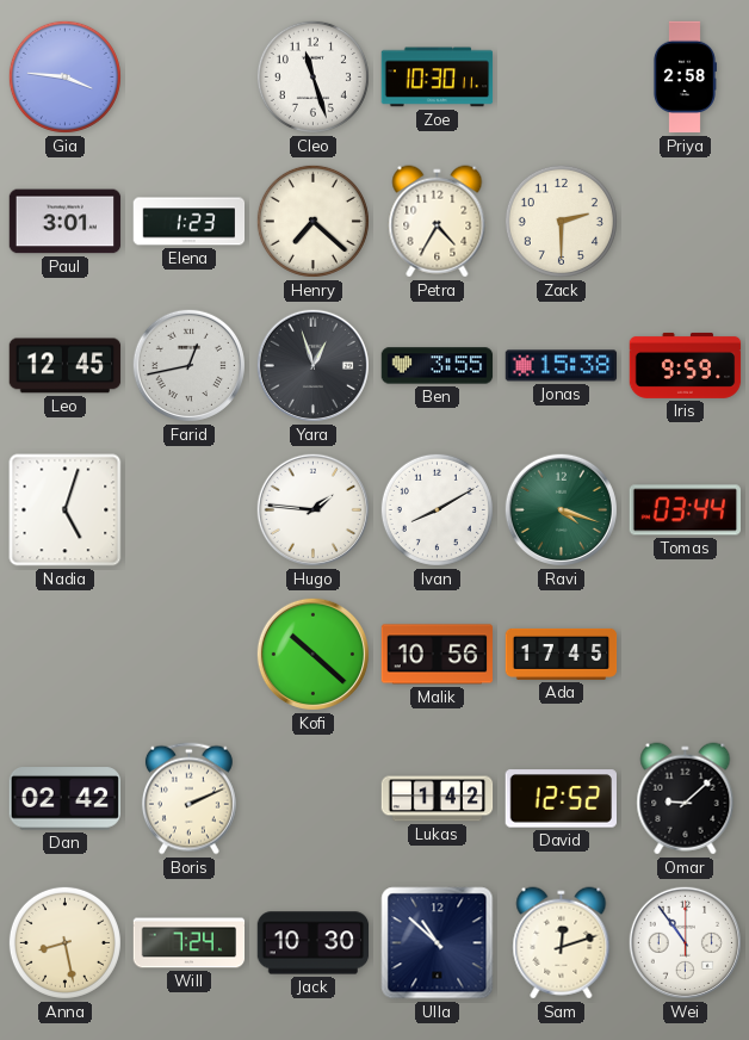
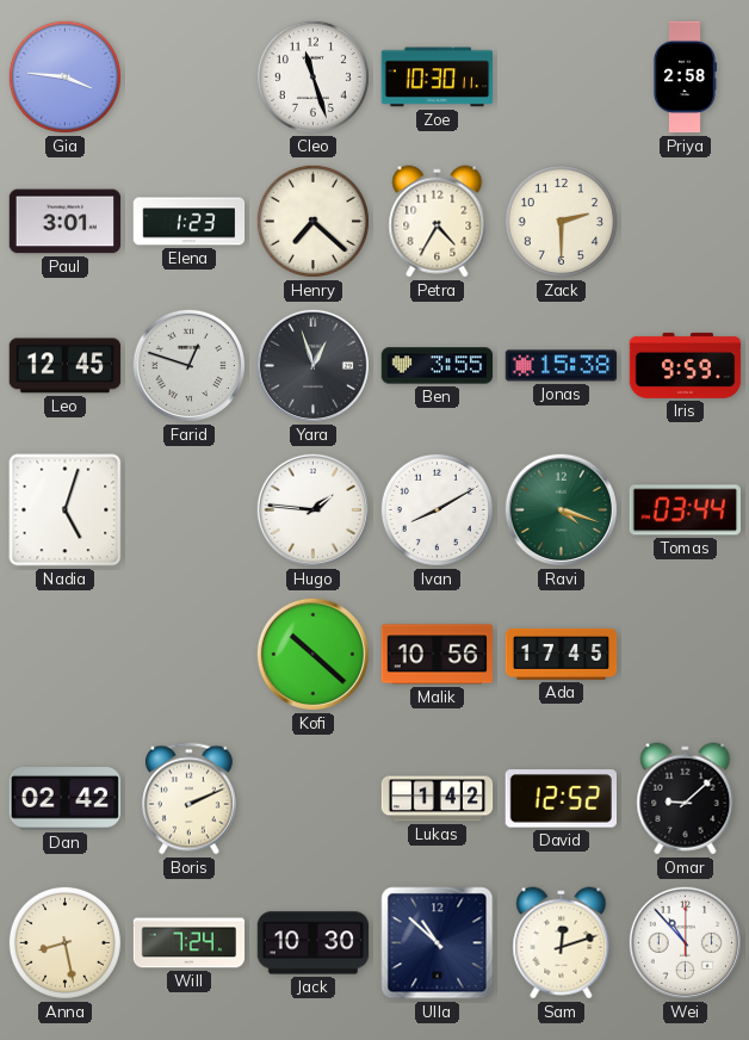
Farid: 12:43 -> 12:48
Wei: 10:54 -> 10:53
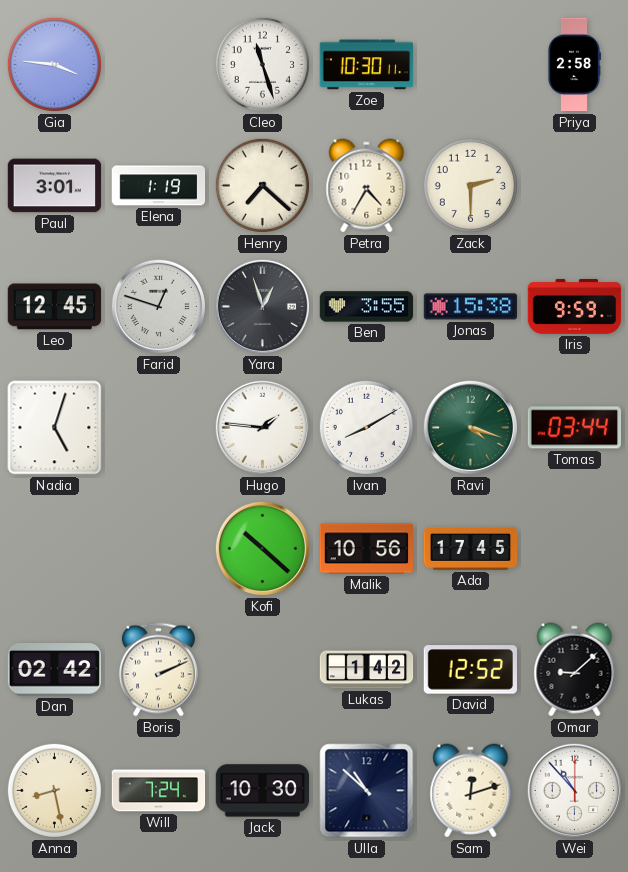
Elena: 1:23 -> 1:19
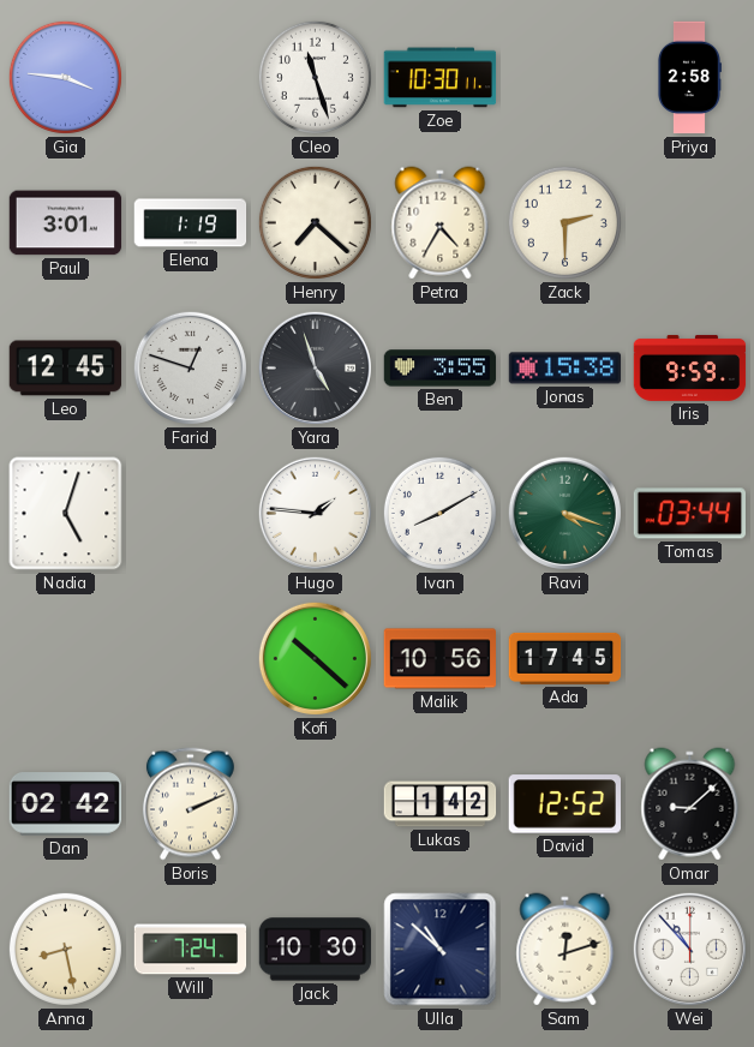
Yara: 12:57 -> 4:57
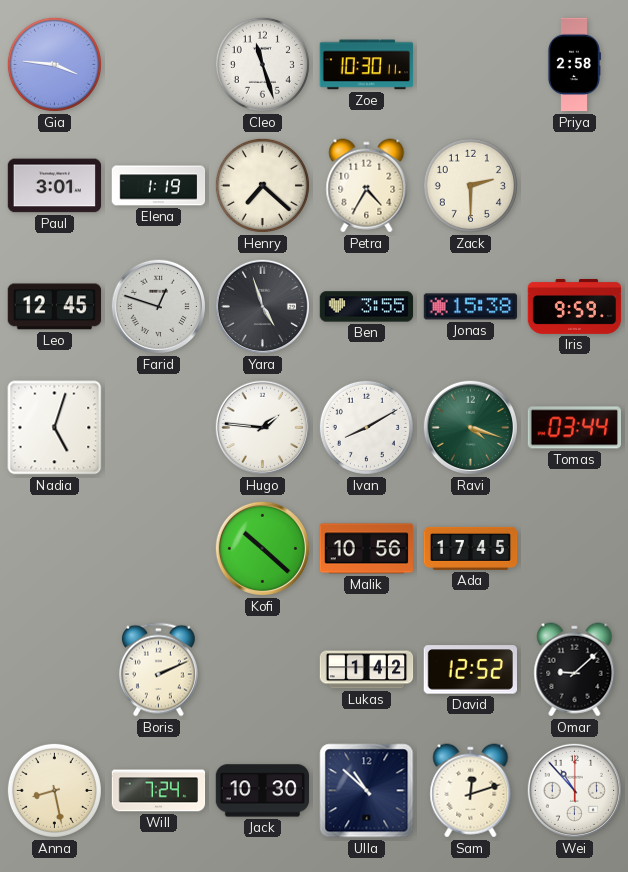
Dan: 02:42 -> none
